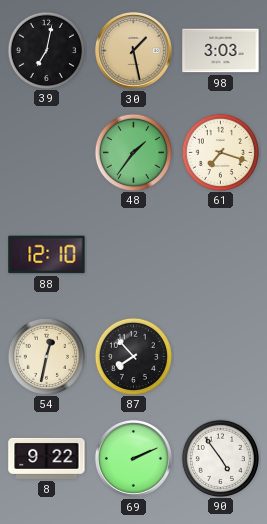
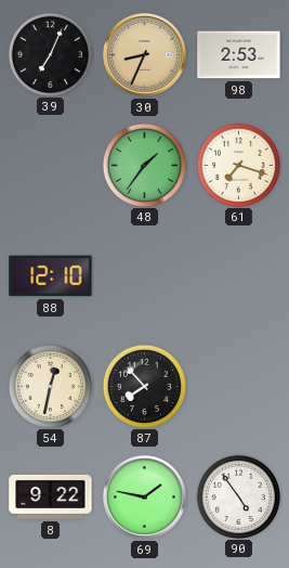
39: 7:02 -> 7:04
30: 1:28 -> 8:34
98: 3:03 -> 2:53
69: 2:11 -> 1:47
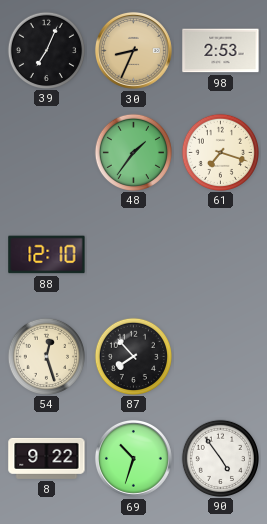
54: 12:32 -> 12:27
69: 1:47 -> 10:33
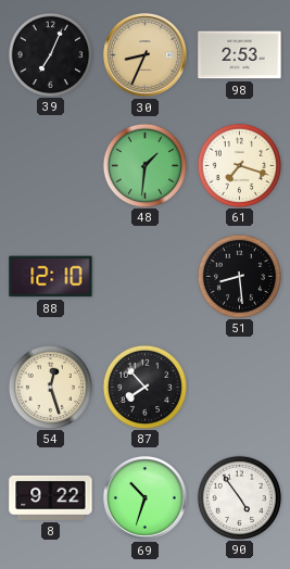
48: 1:36 -> 1:31
51: none -> 8:29
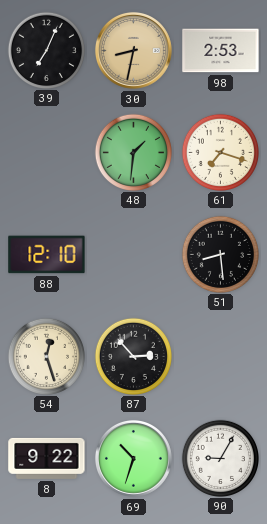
30: 8:34 -> 8:32
87: 7:53 -> 2:53
90: 4:54 -> 9:05
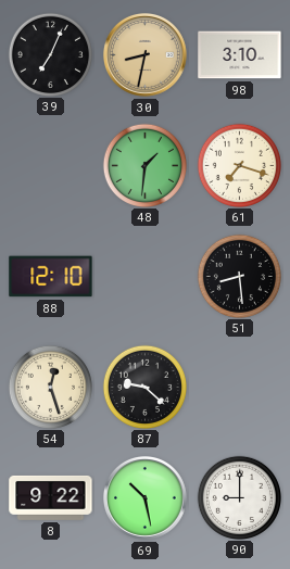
98: 2:53 -> 3:10
87: 2:53 -> 9:22
69: 10:33 -> 10:28
90: 9:05 -> 9:00
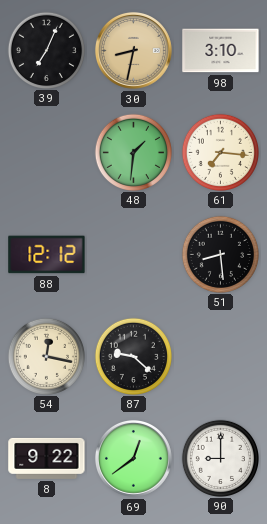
61: 7:18 -> 7:16
88: 12:10 -> 12:12
54: 12:27 -> 12:17
69: 10:28 -> 12:39
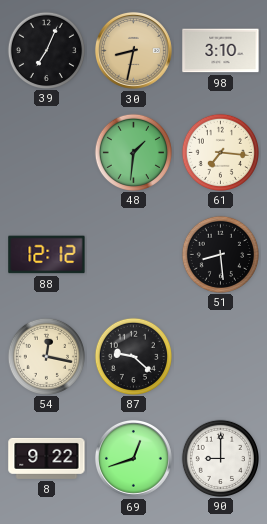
69: 12:39 -> 12:42
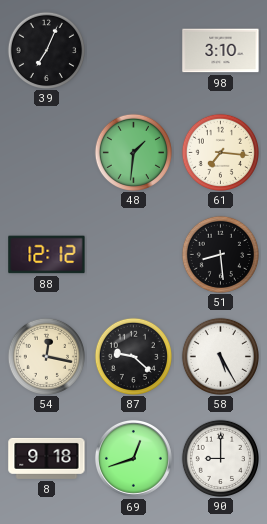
30: 8:32 -> none
58: none -> 5:25
8: 9:22 -> 9:18
